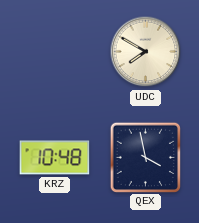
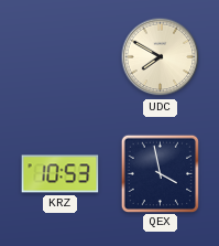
KRZ: 10:48 -> 10:53
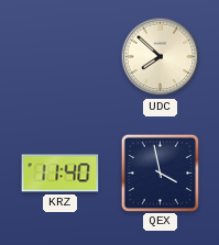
UDC: 7:50 -> 7:52
KRZ: 10:53 -> 11:40
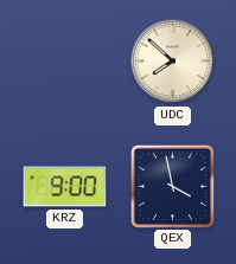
KRZ: 11:40 -> 9:00
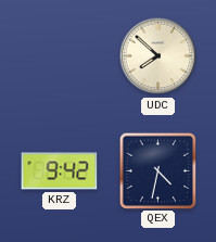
KRZ: 9:00 -> 9:42
QEX: 3:58 -> 4:32
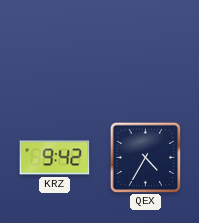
UDC: 7:52 -> none
QEX: 4:32 -> 4:35
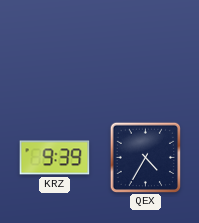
KRZ: 9:42 -> 9:39
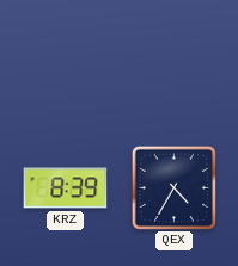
KRZ: 9:39 -> 8:39
